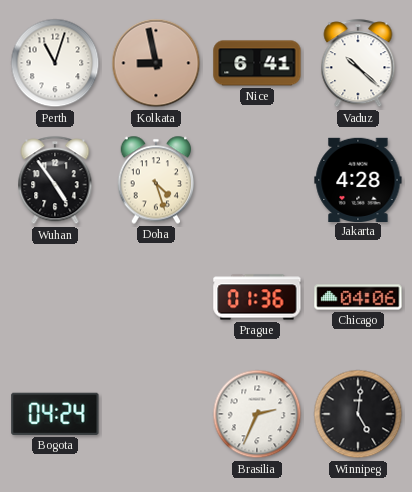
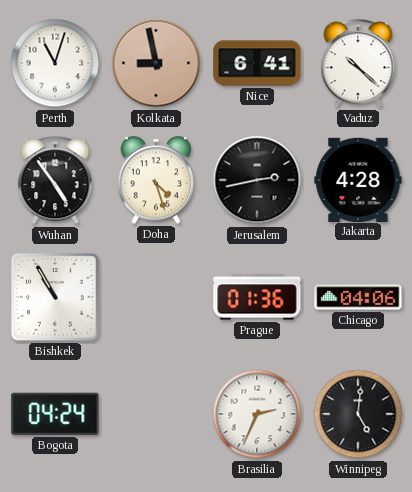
Jerusalem: none -> 2:43
Bishkek: none -> 10:55
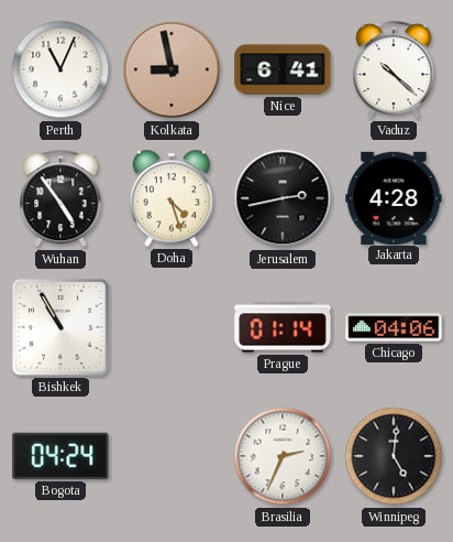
Perth: 11:03 -> 11:04
Prague: 01:36 -> 01:14
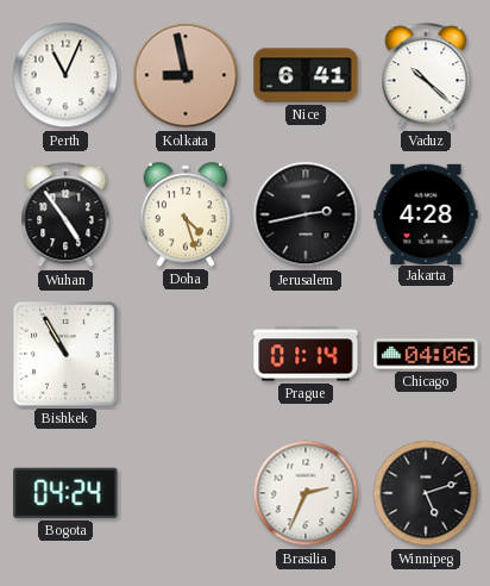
Winnipeg: 5:01 -> 5:12
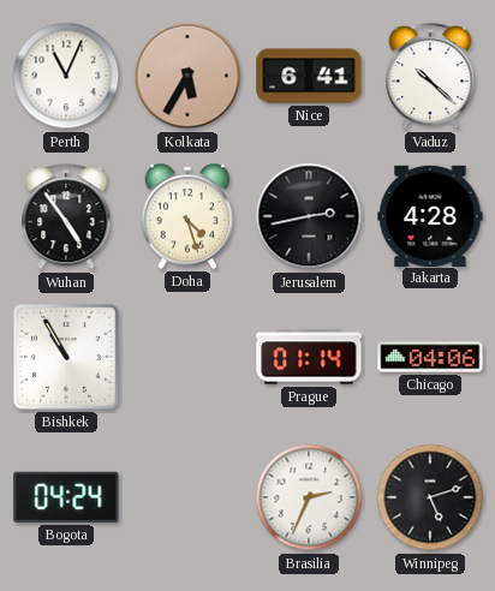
Kolkata: 8:58 -> 5:35
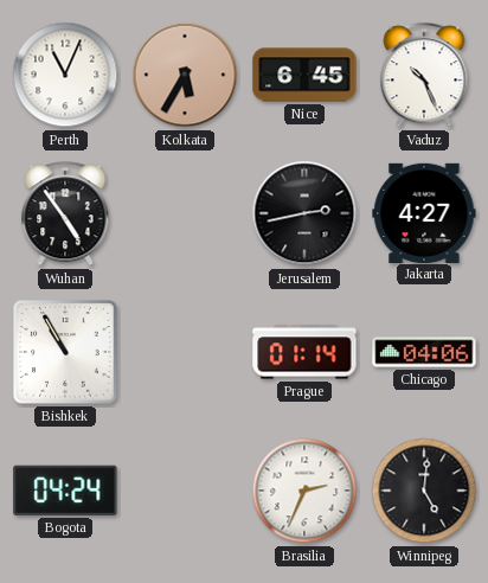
Nice: 6:41 -> 6:45
Vaduz: 10:22 -> 10:26
Doha: 4:27 -> none
Jakarta: 4:28 -> 4:27
Winnipeg: 5:12 -> 5:01
